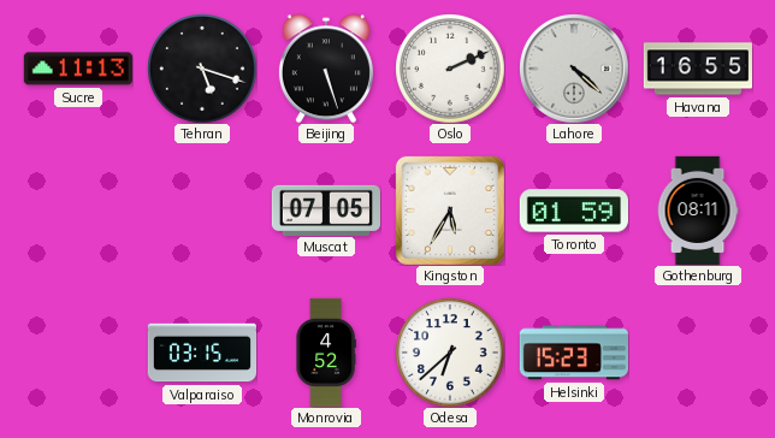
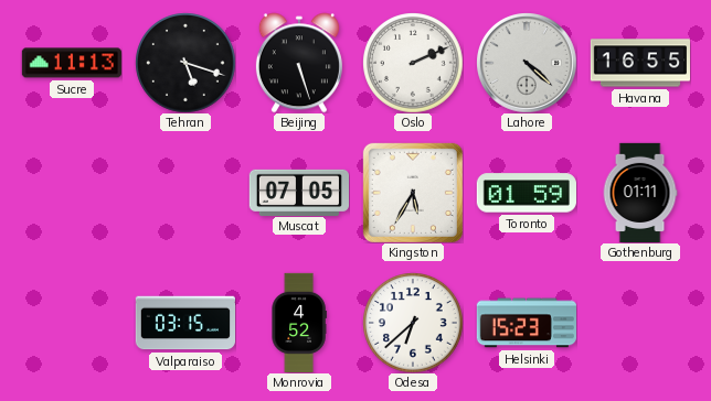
Gothenburg: 08:11 -> 01:11
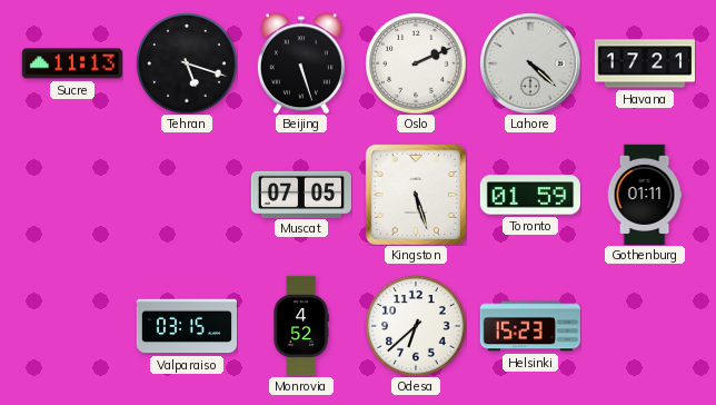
Havana: 16:55 -> 17:21
Kingston: 5:35 -> 5:27
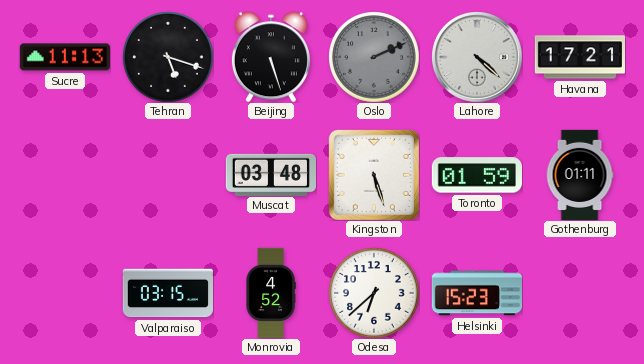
Oslo dial: white -> grey
Muscat: 07:05 -> 03:48
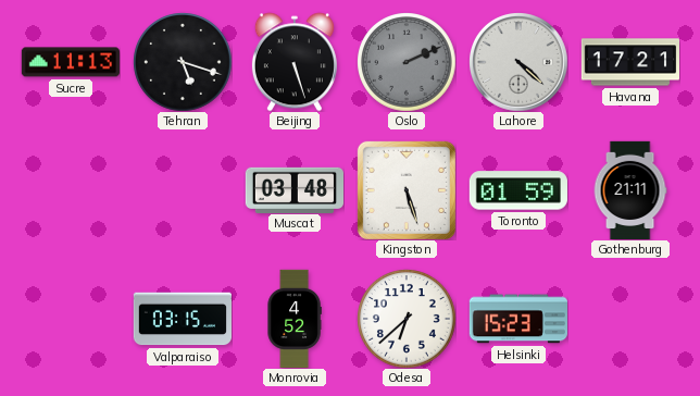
Gothenburg: 01:11 -> 21:11
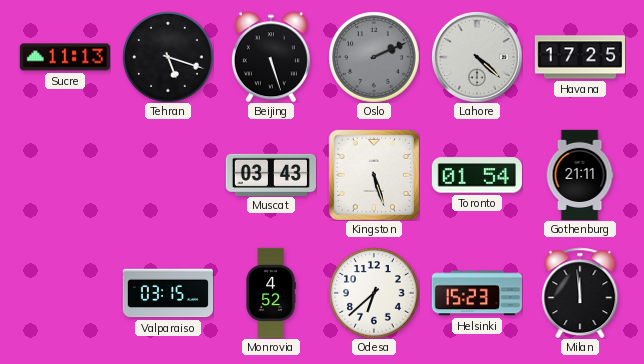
Havana: 17:21 -> 17:25
Muscat: 03:48 -> 03:43
Toronto: 01:59 -> 01:54
Milan: none -> 11:59
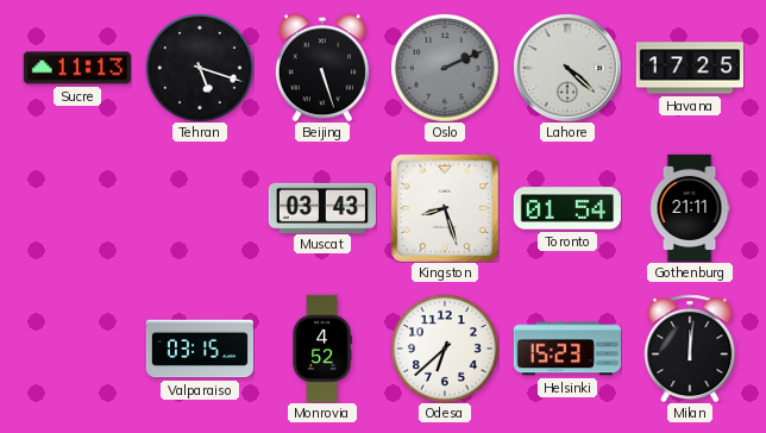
Kingston: 5:27 -> 8:27
Milan: 11:59 -> 12:01
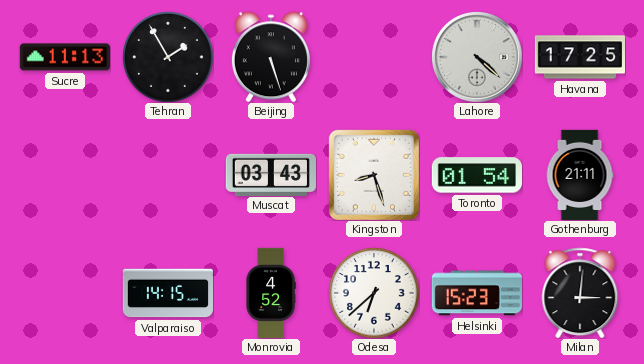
Tehran: 5:18 -> 1:55
Oslo: 2:11 -> none
Valparaiso: 03:15 -> 14:15
Milan: 12:01 -> 3:01
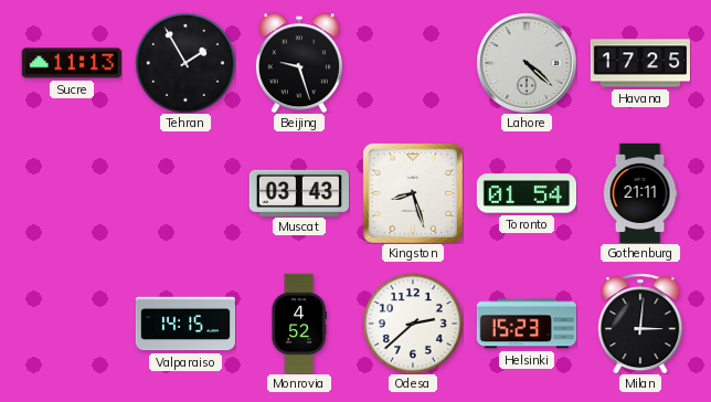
Beijing: 5:27 -> 9:27
Odesa: 6:38 -> 2:38
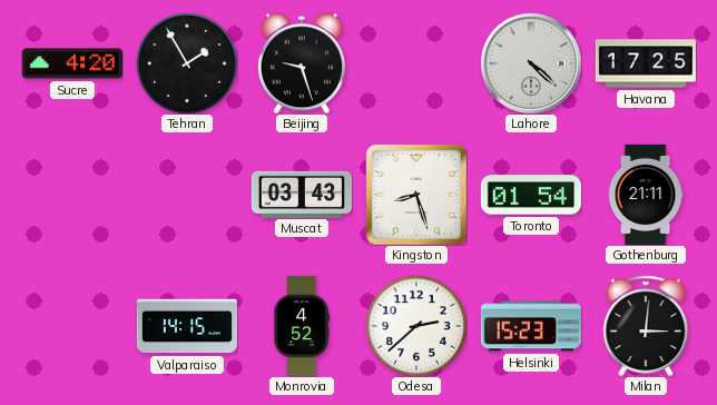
Sucre: 11:13 -> 4:20
